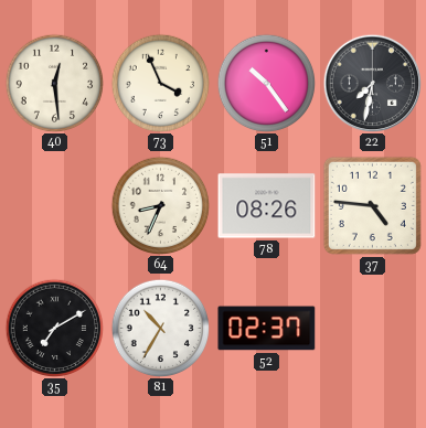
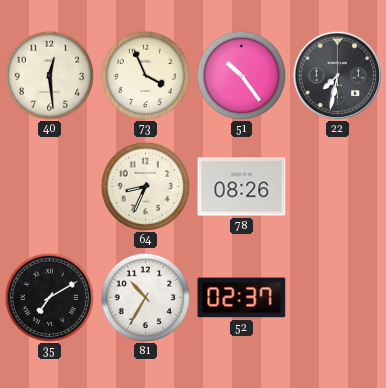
37: 4:46 -> none
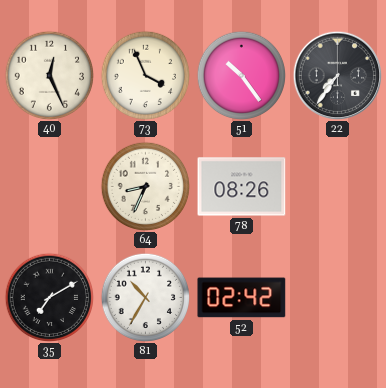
40: 12:29 -> 12:26
22: 7:32 -> 7:36
52: 02:37 -> 02:42
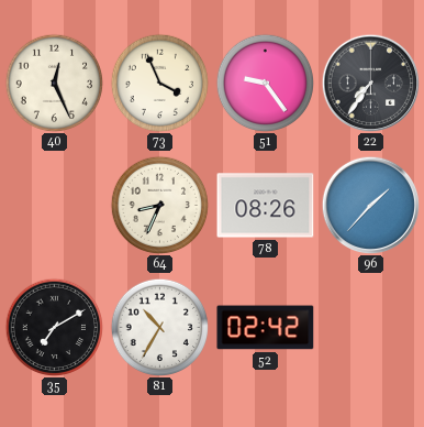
51: 10:24 -> 9:24
96: none -> 1:37
